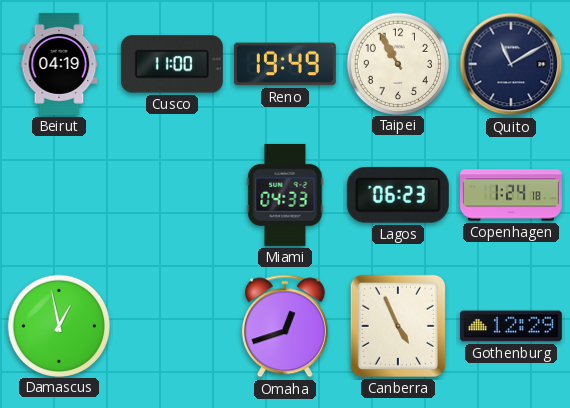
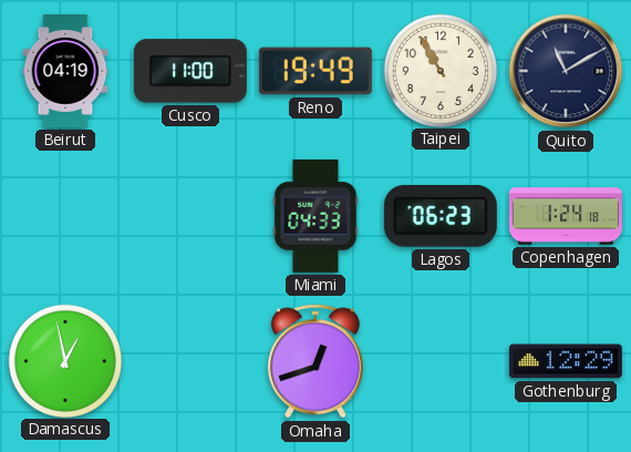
Canberra: 4:56 -> none
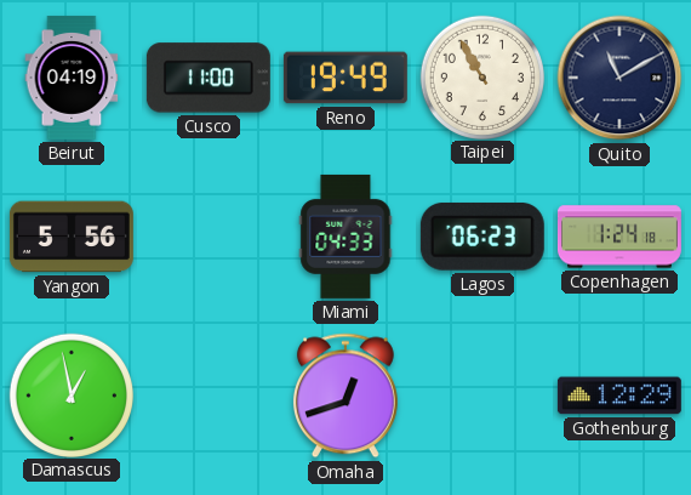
Yangon: none -> 5:56
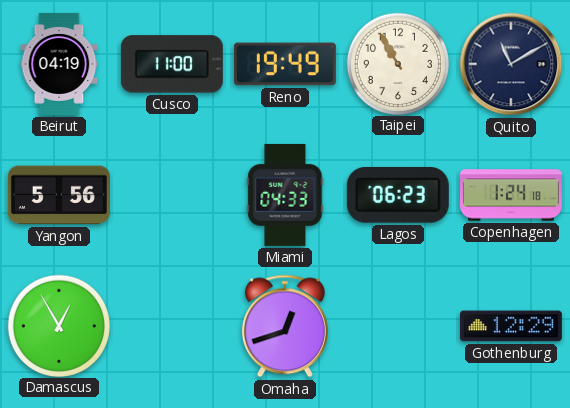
Damascus: 12:58 -> 12:55
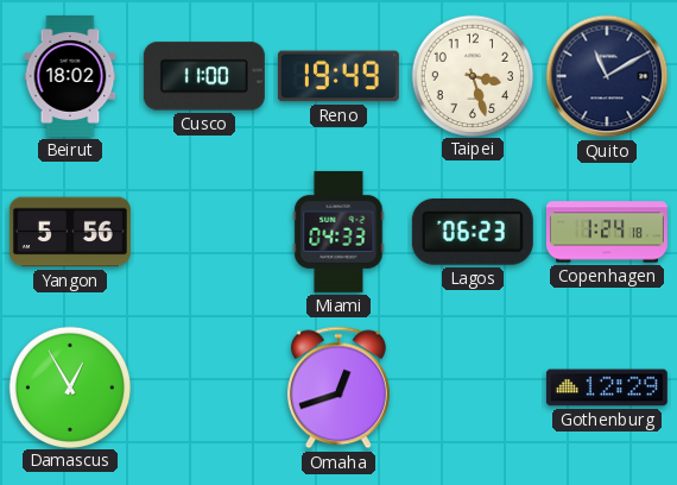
Beirut: 04:19 -> 18:02
Taipei: 10:55 -> 3:27
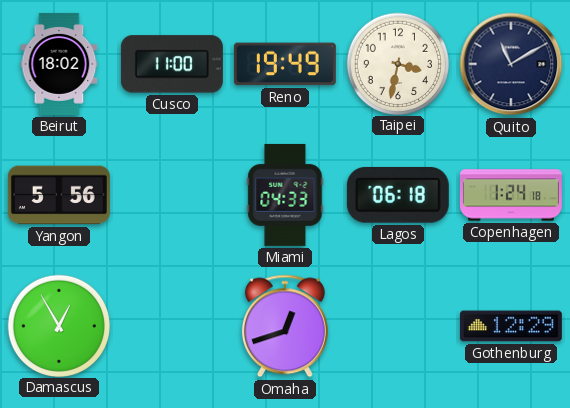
Taipei: 3:27 -> 3:32
Lagos: 06:23 -> 06:18
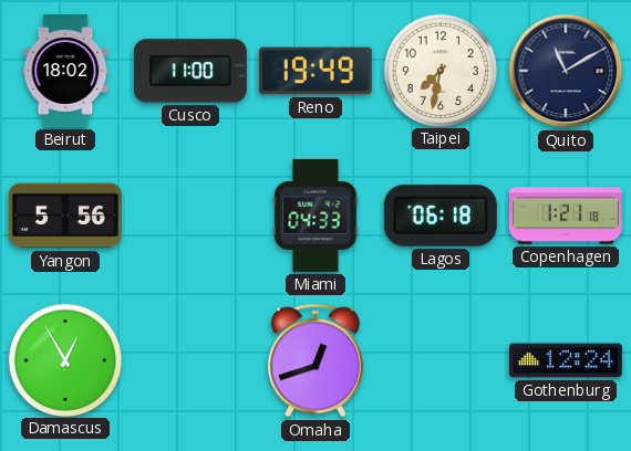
Taipei: 3:32 -> 7:32
Copenhagen: 1:24 -> 1:21
Gothenburg: 12:29 -> 12:24
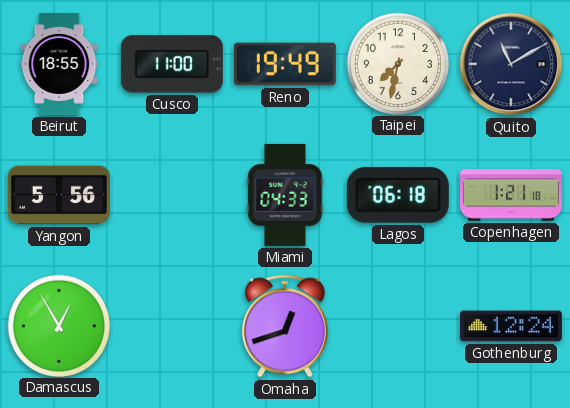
Beirut: 18:02 -> 18:55
